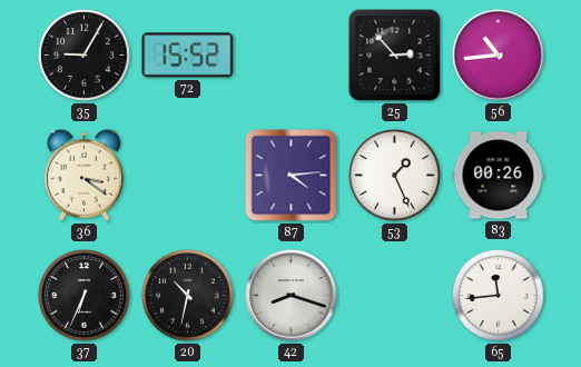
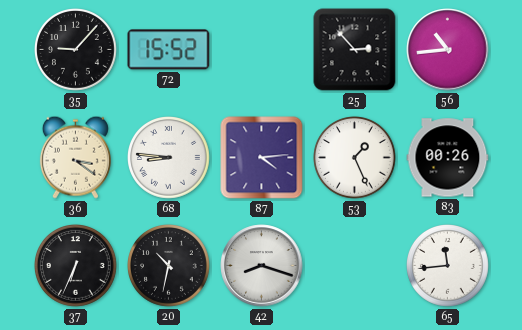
35: 9:05 -> 9:07
68: none -> 8:46
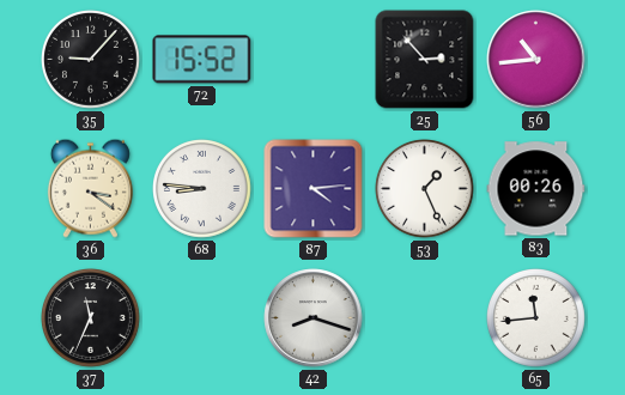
37: 6:34 -> 11:34
20: 10:32 -> none
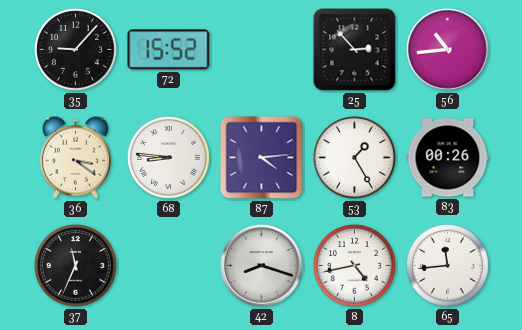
53: 1:26 -> 1:25
8: none -> 4:43
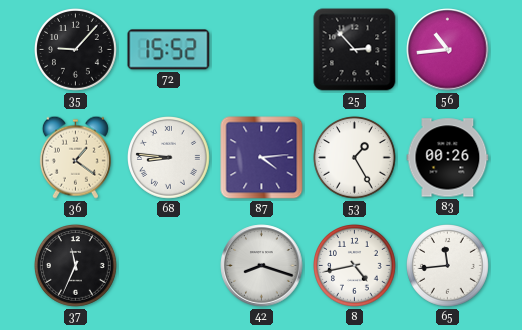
36: 3:21 -> 1:21
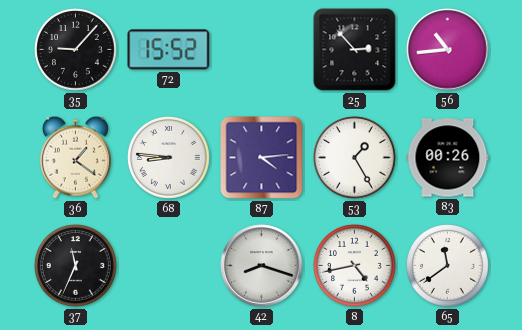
65: 11:44 -> 11:39
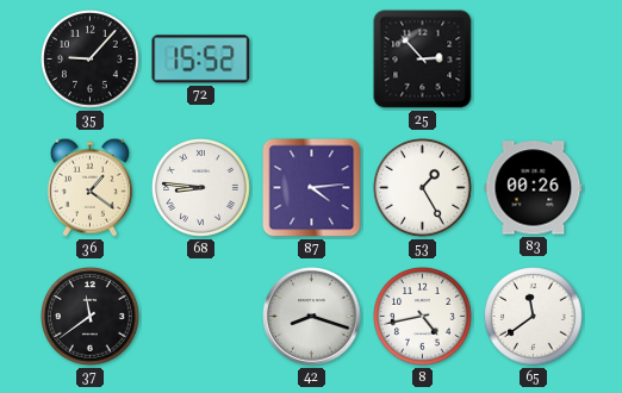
56: 10:44 -> none
37: 11:34 -> 11:39
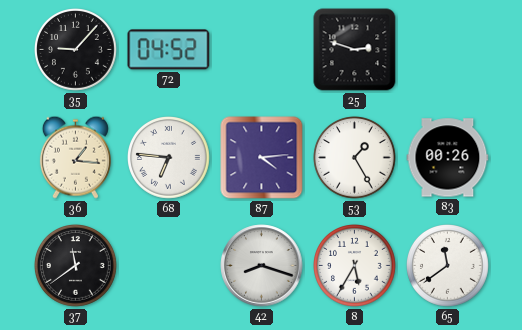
72: 15:52 -> 04:52
25: 2:53 -> 2:48
36: 1:21 -> 1:16
68: 8:46 -> 6:46
8: 4:43 -> 5:35
